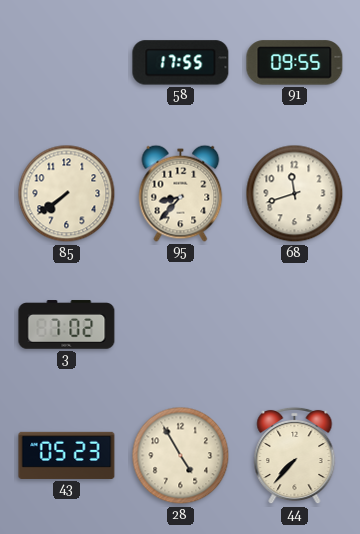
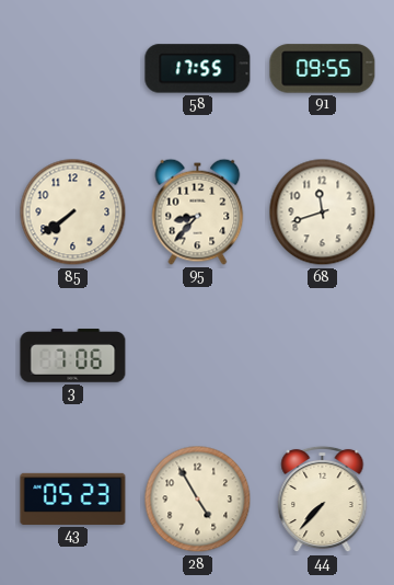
3: 7:02 -> 7:06
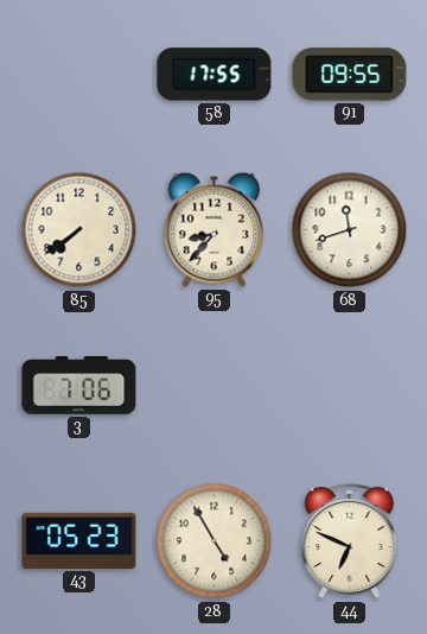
44: 7:37 -> 6:49
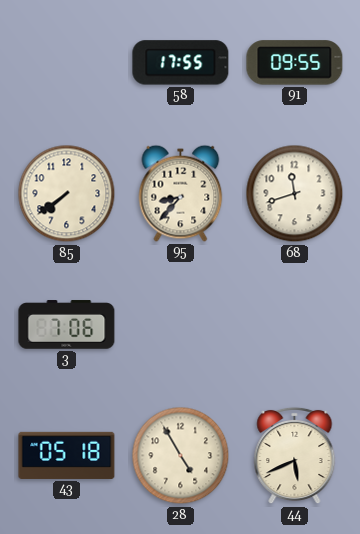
43: 05:23 -> 05:18
44: 6:49 -> 5:41
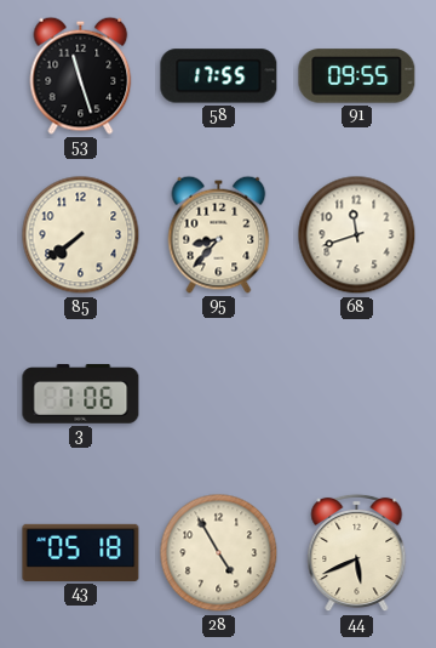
53: none -> 11:27
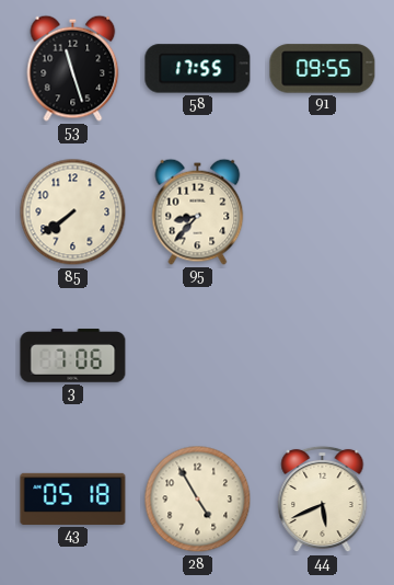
68: 11:42 -> none
